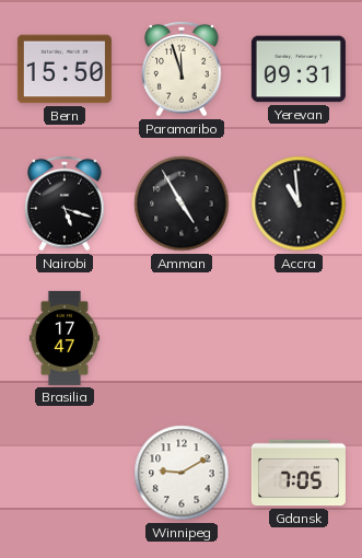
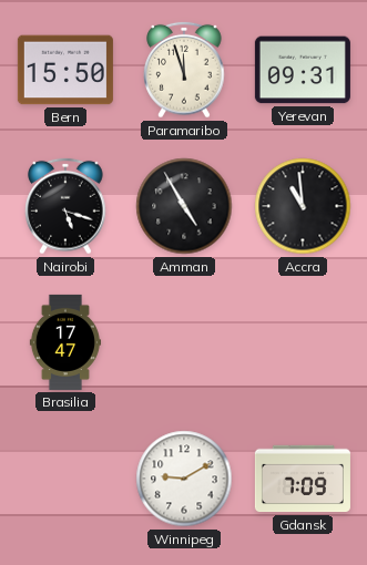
Gdansk: 7:05 -> 7:09
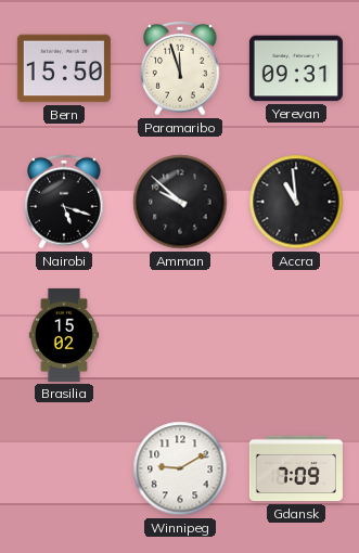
Amman: 4:55 -> 9:52
Brasilia: 17:47 -> 15:02
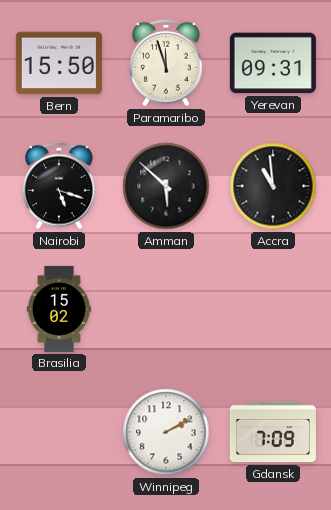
Amman: 9:52 -> 5:52
Winnipeg: 9:10 -> 2:10
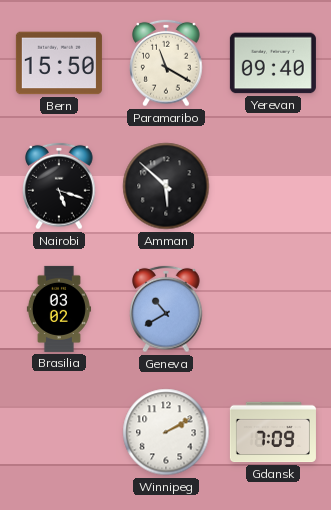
Paramaribo: 11:57 -> 11:20
Yerevan: 09:31 -> 09:40
Accra: 10:59 -> none
Brasilia: 15:02 -> 03:02
Geneva: none -> 10:40
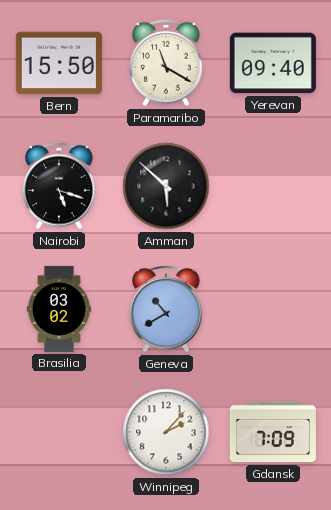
Winnipeg: 2:10 -> 2:07
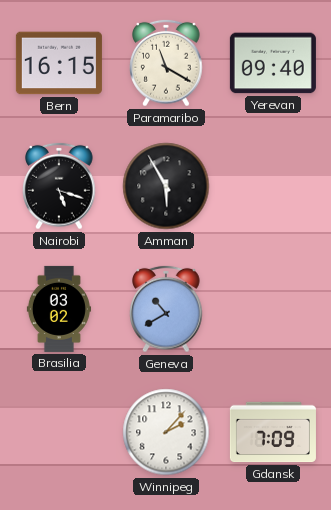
Bern: 15:50 -> 16:15
Amman: 5:52 -> 5:55
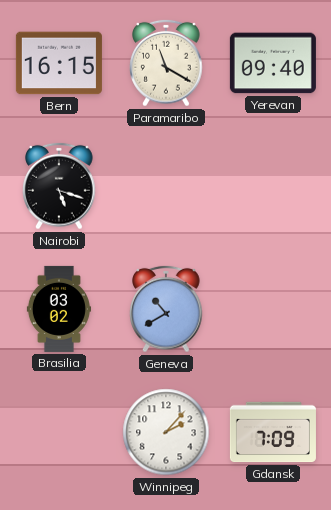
Amman: 5:55 -> none
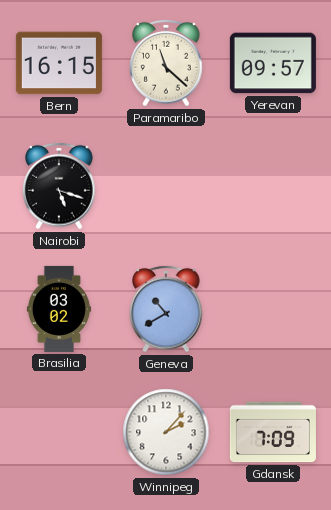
Paramaribo: 11:20 -> 11:22
Yerevan: 09:40 -> 09:57
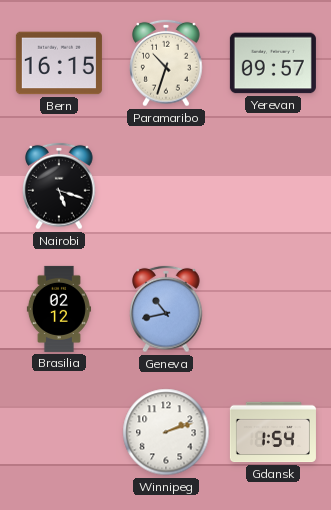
Paramaribo: 11:22 -> 10:33
Brasilia: 03:02 -> 02:12
Geneva: 10:40 -> 10:43
Winnipeg: 2:07 -> 2:12
Gdansk: 7:09 -> 1:54
